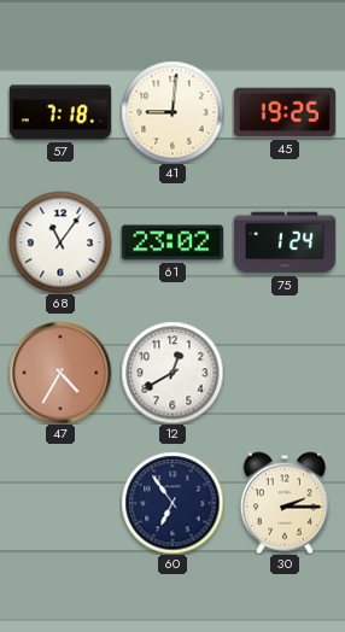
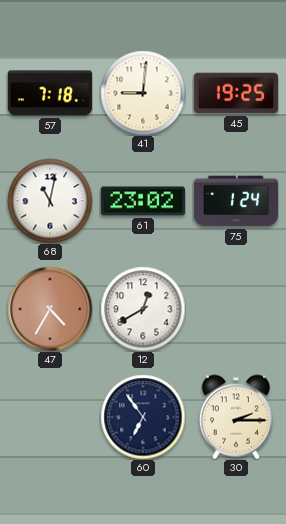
68: 11:06 -> 11:02
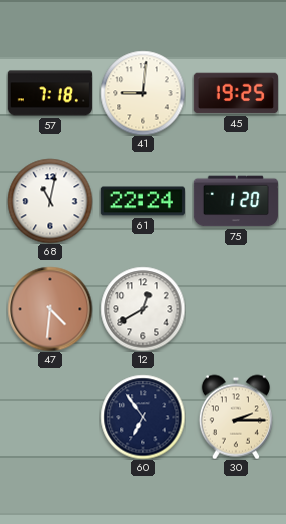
61: 23:02 -> 22:24
75: 1:24 -> 1:20
47: 4:35 -> 4:31
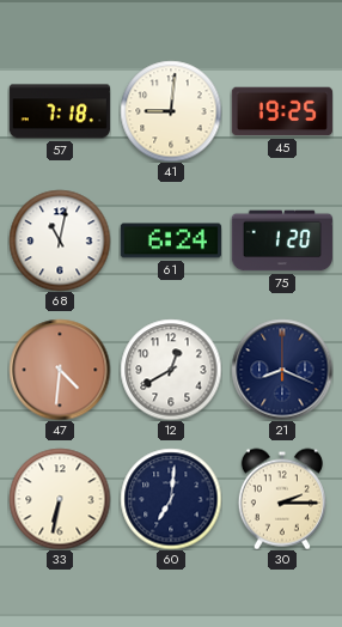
61: 22:24 -> 6:24
21: none -> 8:19
33: none -> 6:32
60: 6:54 -> 7:01
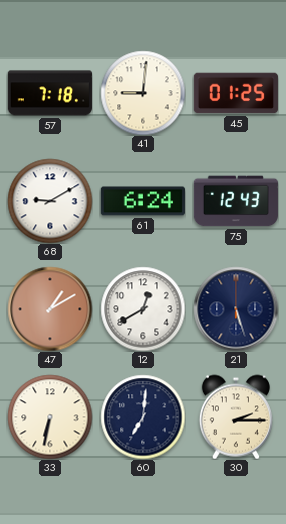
45: 19:25 -> 01:25
68: 11:02 -> 9:10
75: 1:20 -> 12:43
47: 4:31 -> 1:10
21: 8:19 -> 5:27
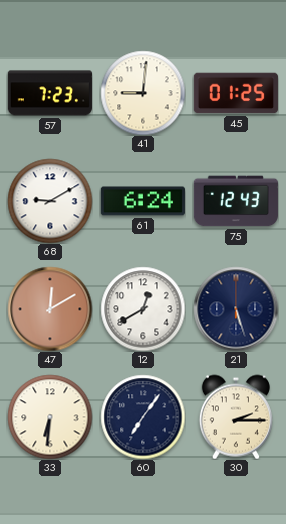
57: 7:18 -> 7:23
47: 1:10 -> 12:10
33: 6:32 -> 6:31
60: 7:01 -> 7:06
